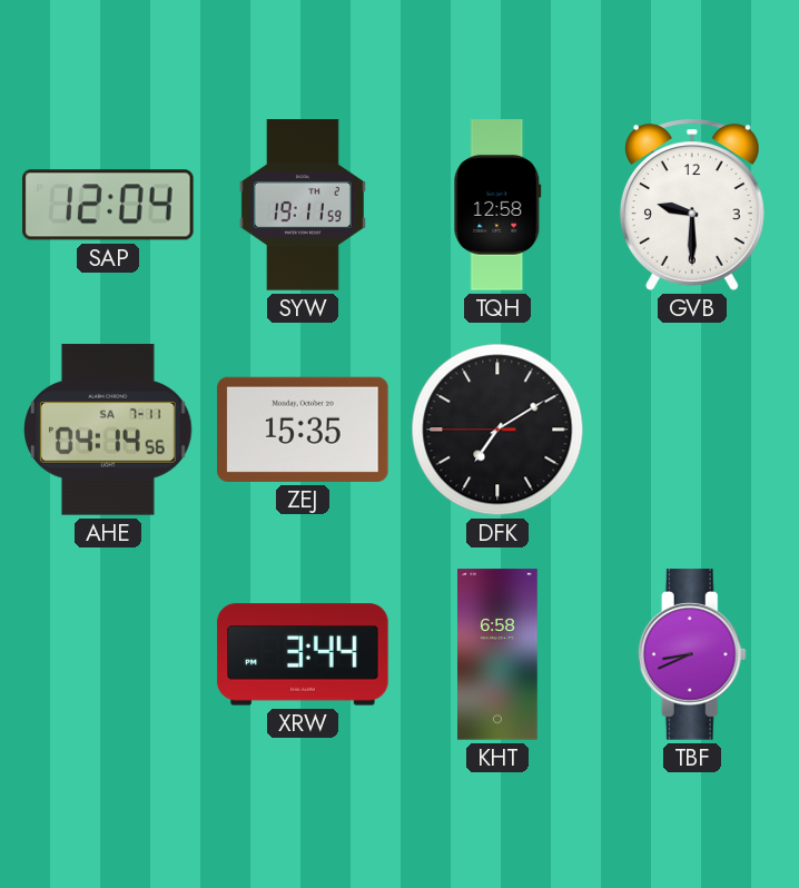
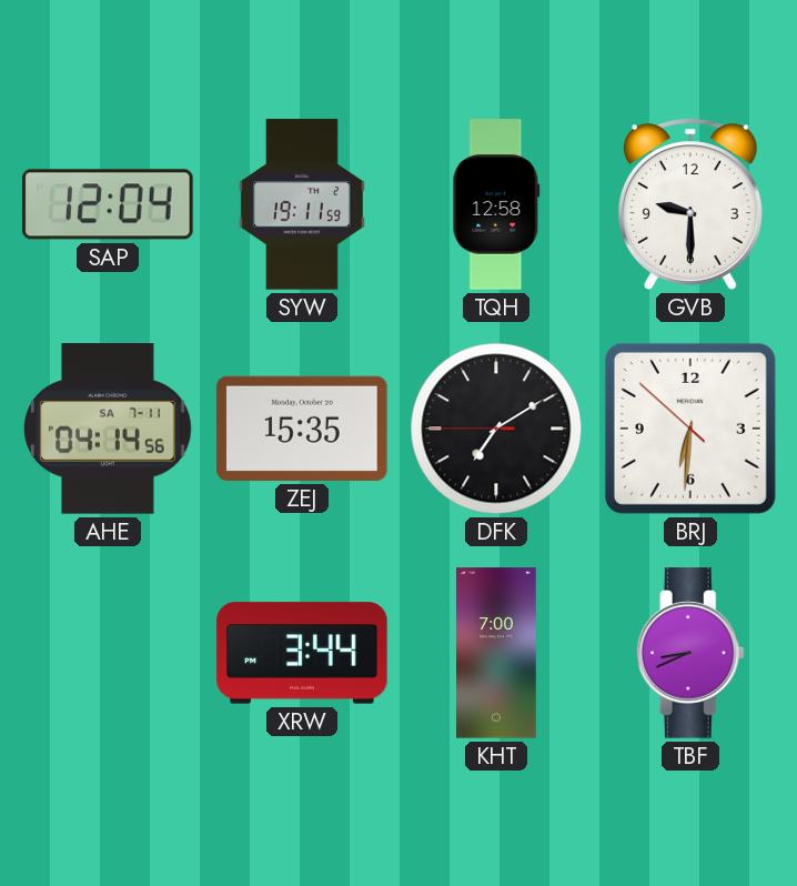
BRJ: none -> 6:30
KHT: 6:58 -> 7:00
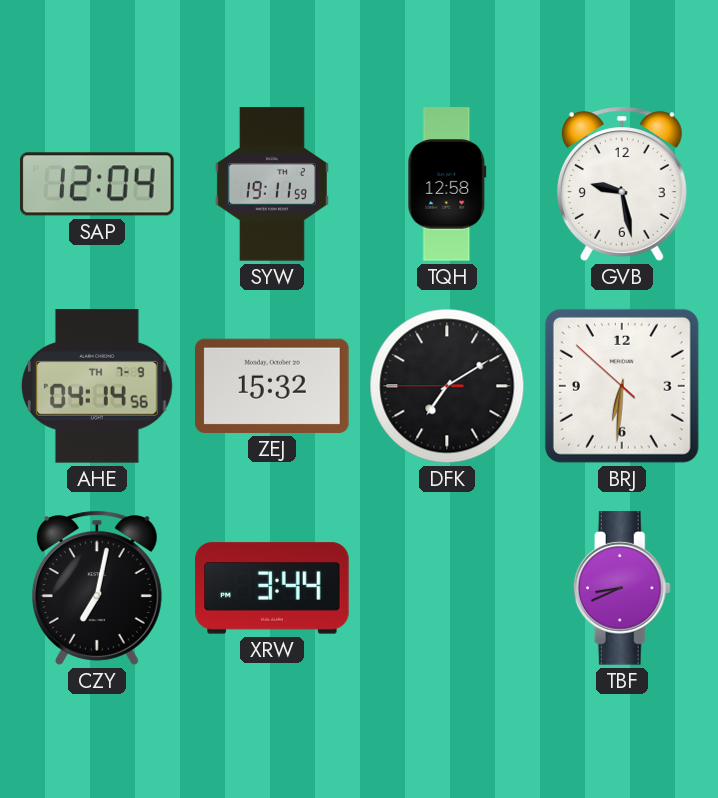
GVB: 9:30 -> 9:28
AHE date: SA 7-11 -> TH 7-9
ZEJ: 15:35 -> 15:32
CZY: none -> 7:02
KHT: 7:00 -> none
